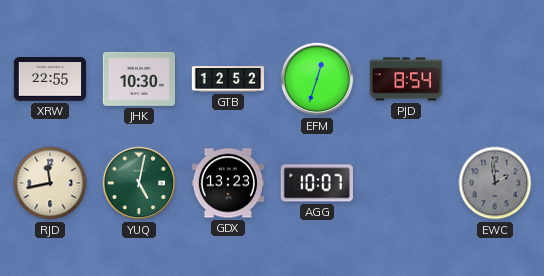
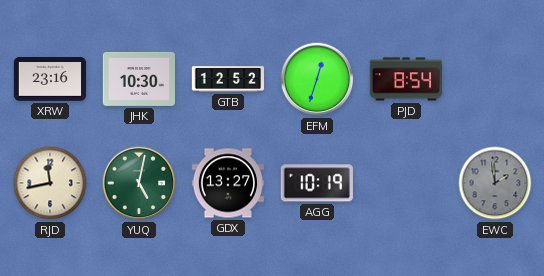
XRW: 22:55 -> 23:16
GDX: 13:23 -> 13:27
AGG: 10:07 -> 10:19
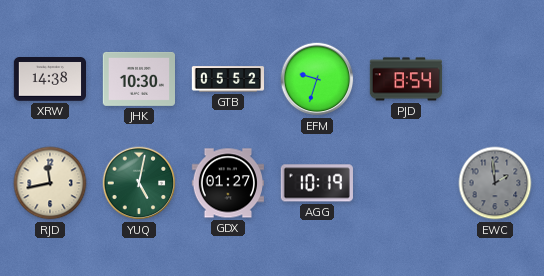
XRW: 23:16 -> 14:38
GTB: 12:52 -> 05:52
EFM: 12:33 -> 9:33
GDX: 13:27 -> 01:27
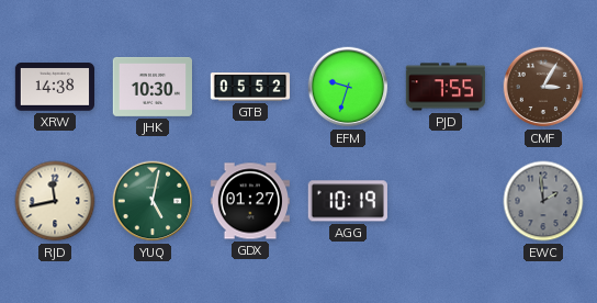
PJD: 8:54 -> 7:55
CMF: none -> 3:05
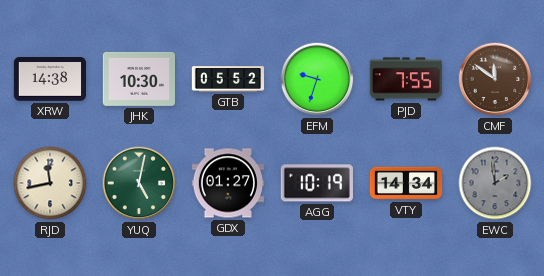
CMF: 3:05 -> 11:51
VTY: none -> 14:34
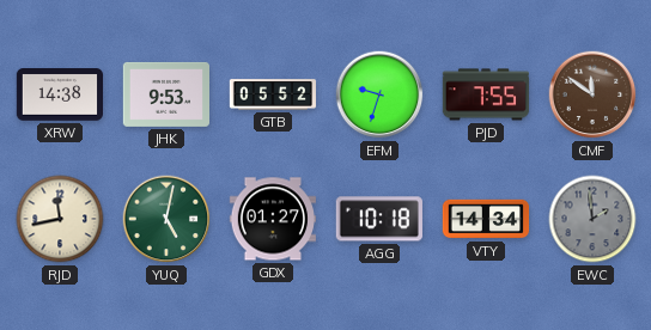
JHK: 10:30 -> 9:53
AGG: 10:19 -> 10:18
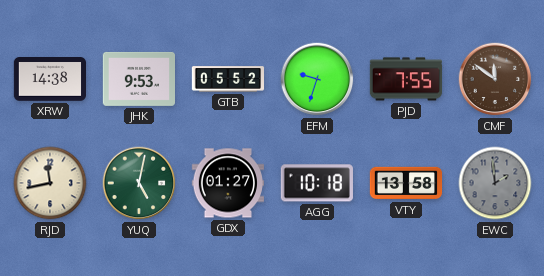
VTY: 14:34 -> 13:58
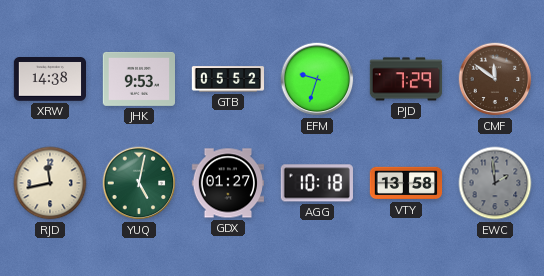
PJD: 7:55 -> 7:29
